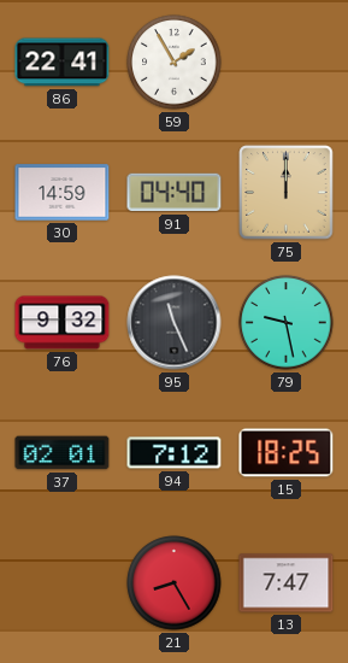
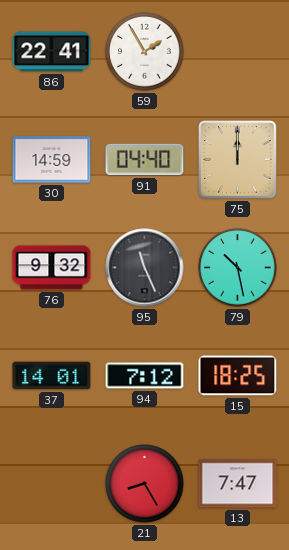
79: 9:28 -> 10:28
37: 02:01 -> 14:01
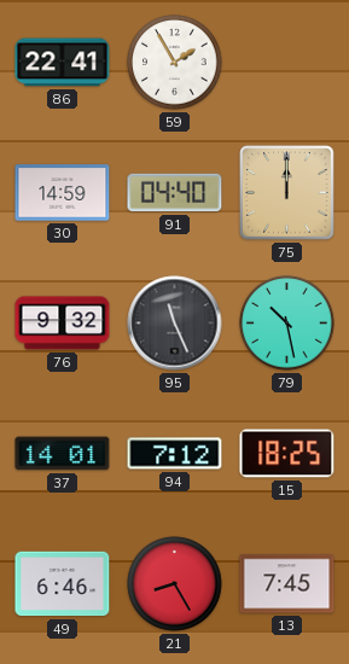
49: none -> 6:46
13: 7:47 -> 7:45
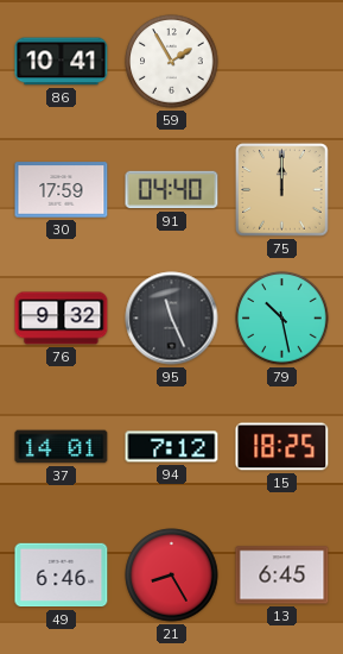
86: 22:41 -> 10:41
30: 14:59 -> 17:59
13: 7:45 -> 6:45
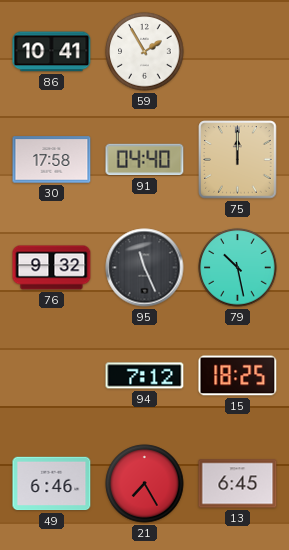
30: 17:59 -> 17:58
37: 14:01 -> none
21: 8:25 -> 7:25
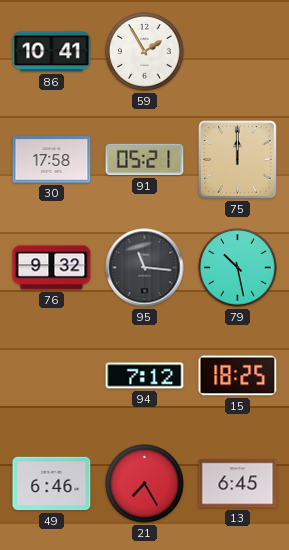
91: 04:40 -> 05:21
95: 11:26 -> 11:16
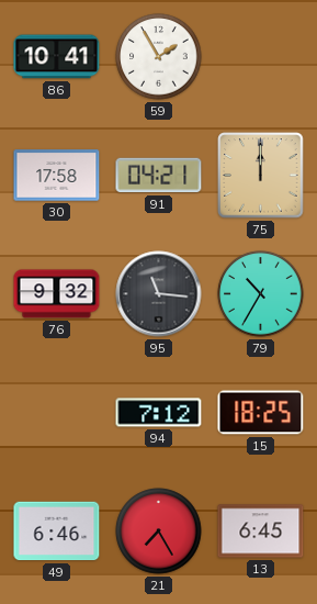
91: 05:21 -> 04:21
79: 10:28 -> 10:35
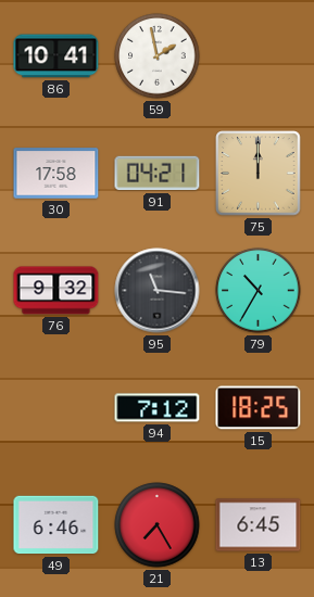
59: 1:55 -> 1:58
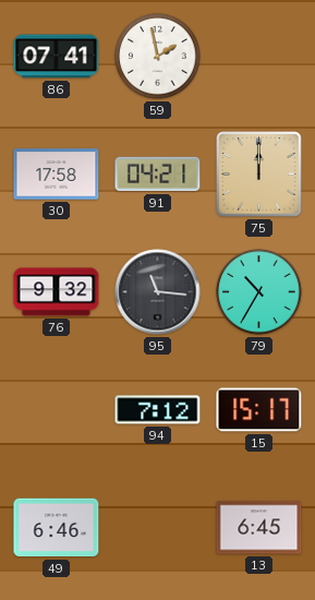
86: 10:41 -> 07:41
15: 18:25 -> 15:17
21: 7:25 -> none
